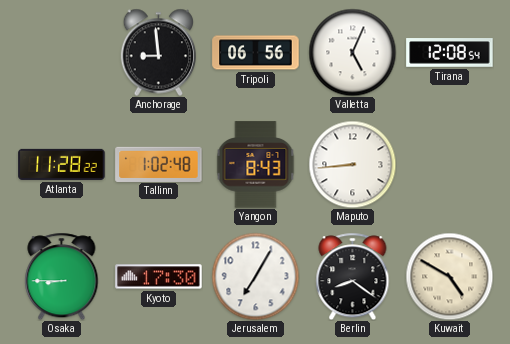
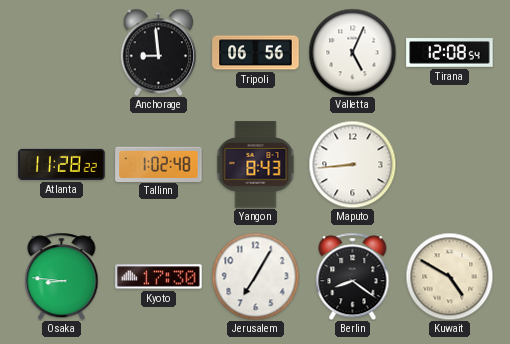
Osaka: 8:45 -> 8:46
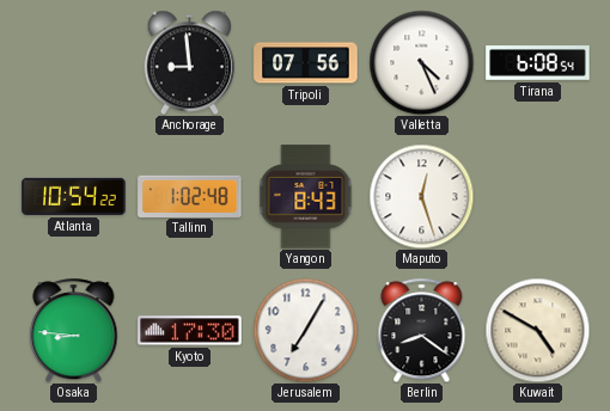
Tripoli: 06:56 -> 07:56
Valletta: 5:04 -> 4:26
Tirana: 12:08 -> 6:08
Atlanta: 11:28 -> 10:54
Maputo: 8:44 -> 12:27
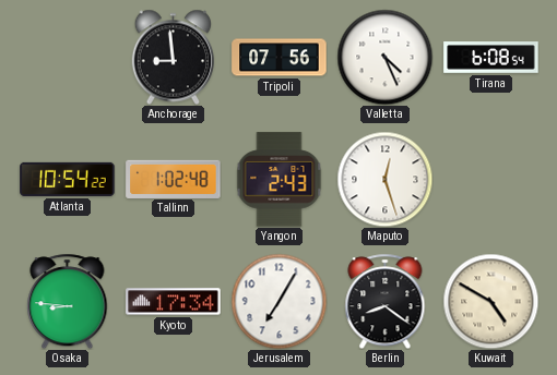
Yangon: 8:43 -> 2:43
Kyoto: 17:30 -> 17:34
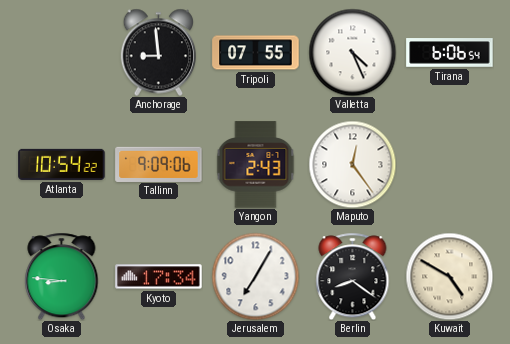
Tripoli: 07:56 -> 07:55
Tirana: 6:08 -> 6:06
Tallinn: 1:02 -> 9:09
Maputo: 12:27 -> 12:24
